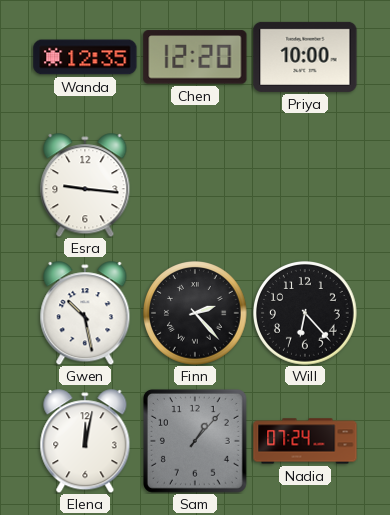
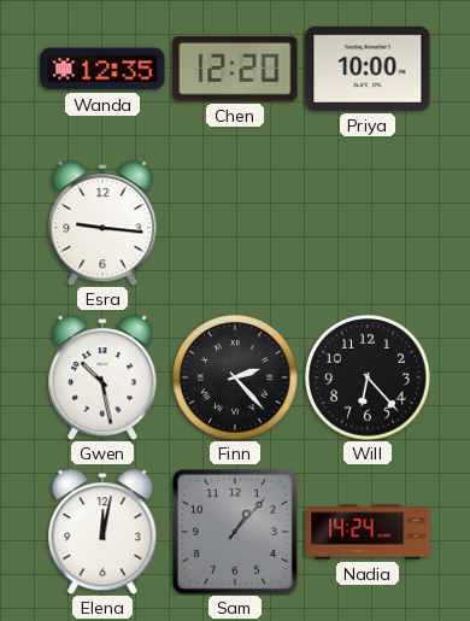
Nadia: 07:24 -> 14:24
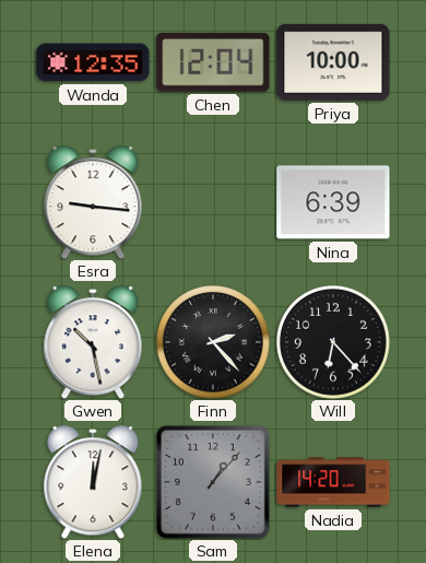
Chen: 12:20 -> 12:04
Nina: none -> 6:39
Nadia: 14:24 -> 14:20
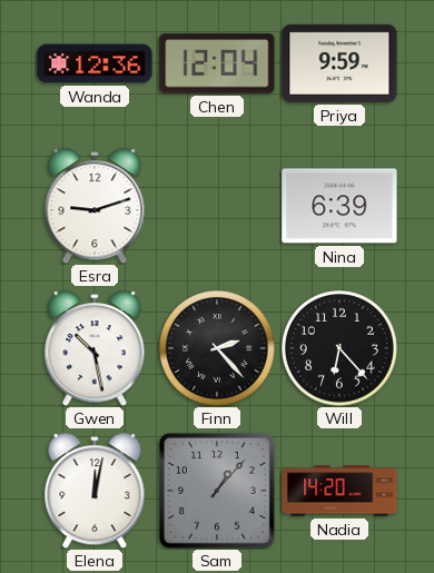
Wanda: 12:35 -> 12:36
Priya: 10:00 -> 9:59
Esra: 9:16 -> 9:12
